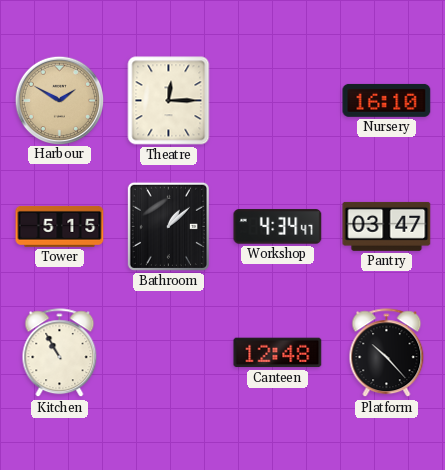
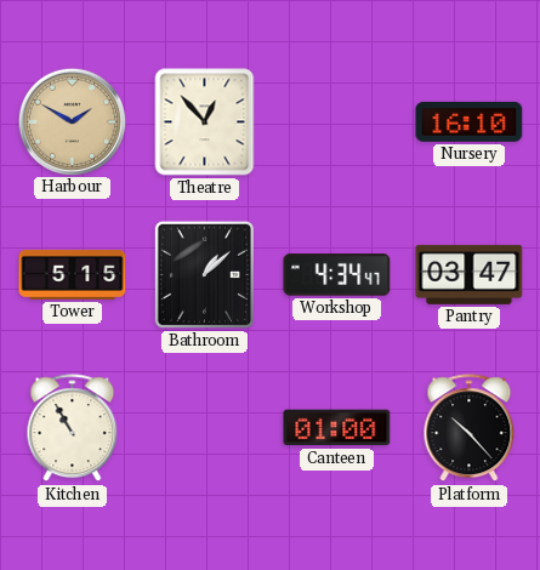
Theatre: 12:15 -> 12:53
Canteen: 12:48 -> 01:00
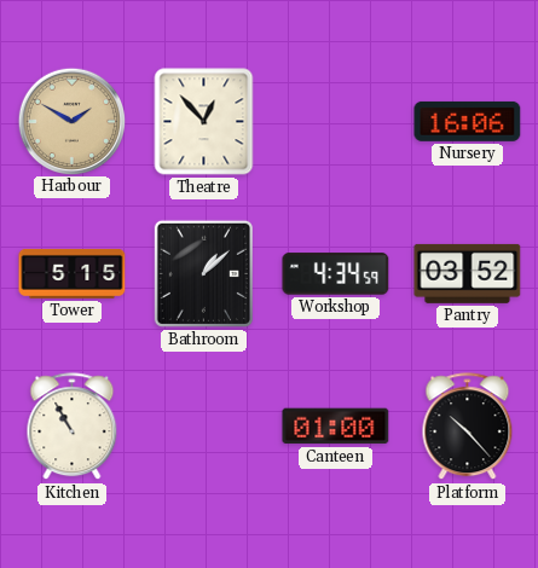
Nursery: 16:10 -> 16:06
Workshop: 4:34:47 -> 4:34:59
Pantry: 03:47 -> 03:52
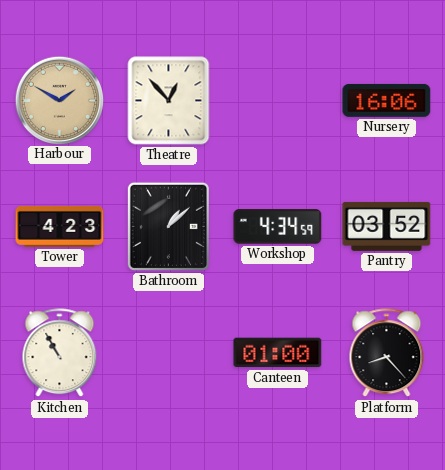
Tower: 5:15 -> 4:23
Platform: 10:23 -> 8:23
